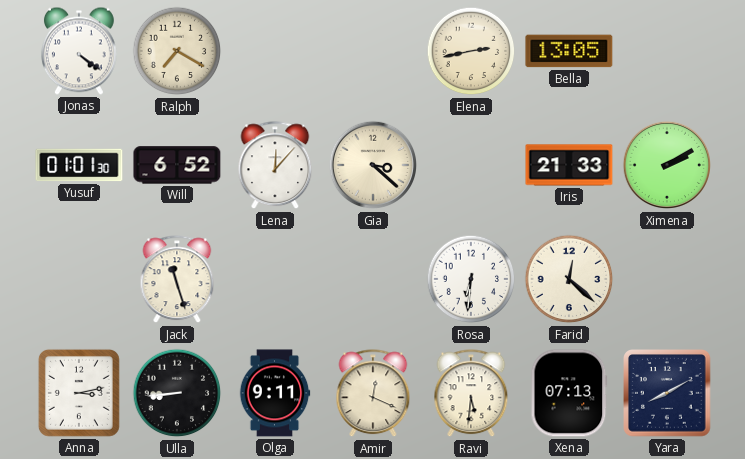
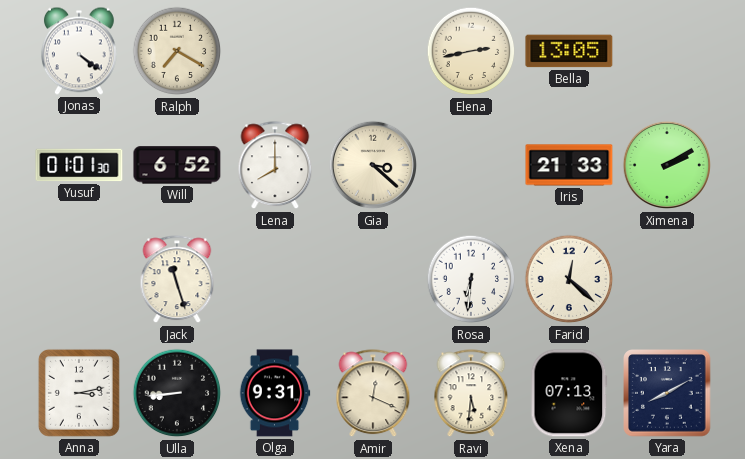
Lena: 12:07 -> 8:00
Olga: 9:11 -> 9:31
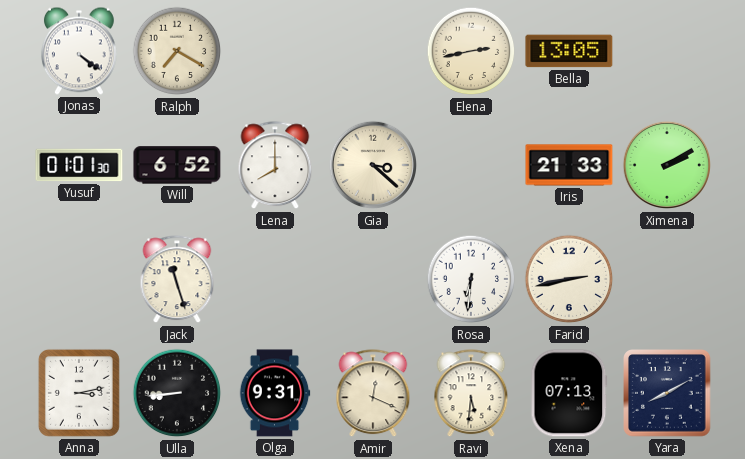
Farid: 12:22 -> 2:43
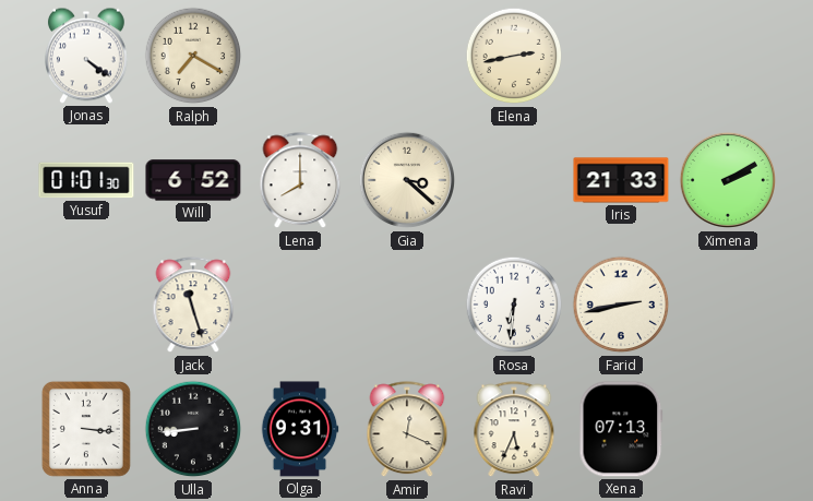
Bella: 13:05 -> none
Anna: 3:13 -> 3:16
Ravi: 5:31 -> 5:34
Yara: 8:10 -> none
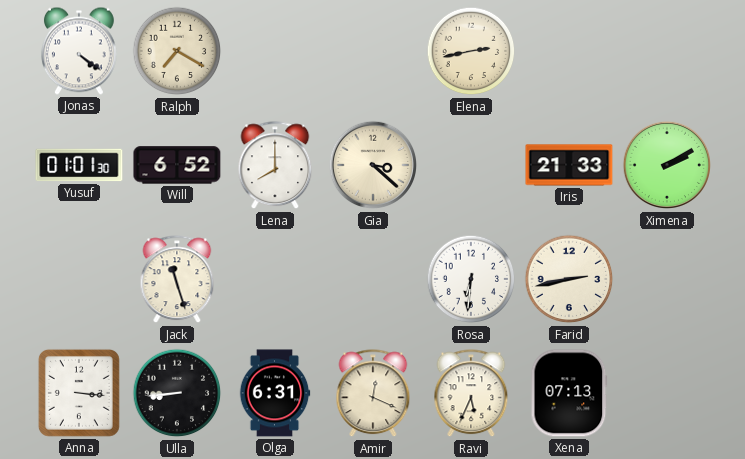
Olga: 9:31 -> 6:31
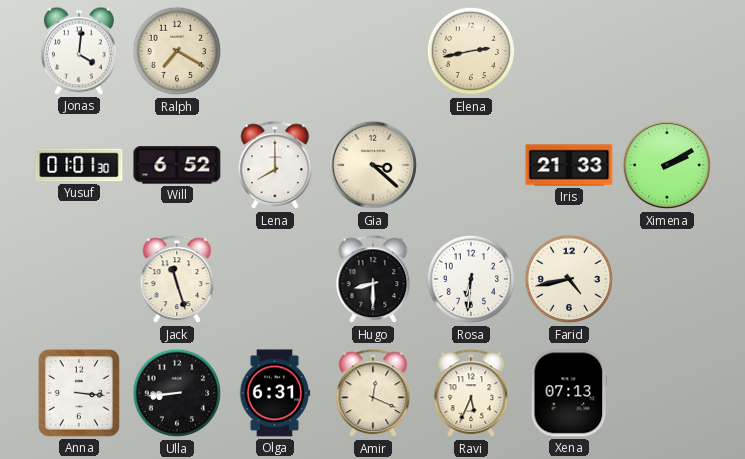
Jonas: 4:21 -> 4:01
Hugo: none -> 8:30
Farid: 2:43 -> 4:43
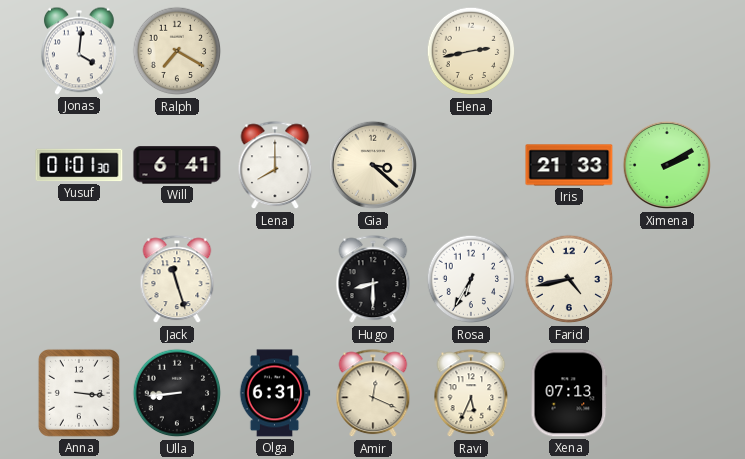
Will: 6:52 -> 6:41
Rosa: 6:31 -> 6:35
